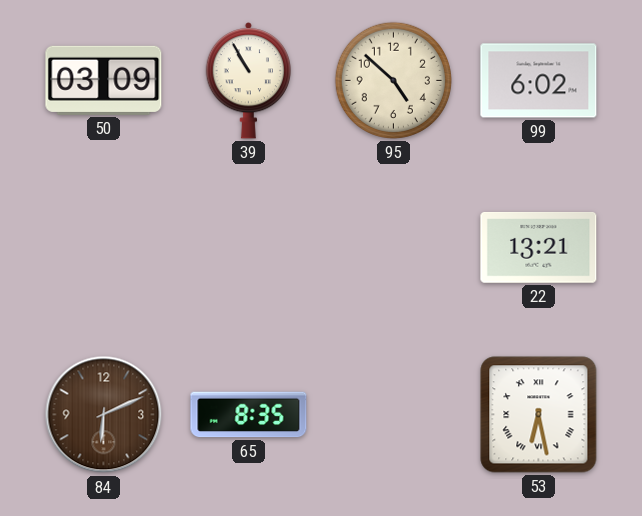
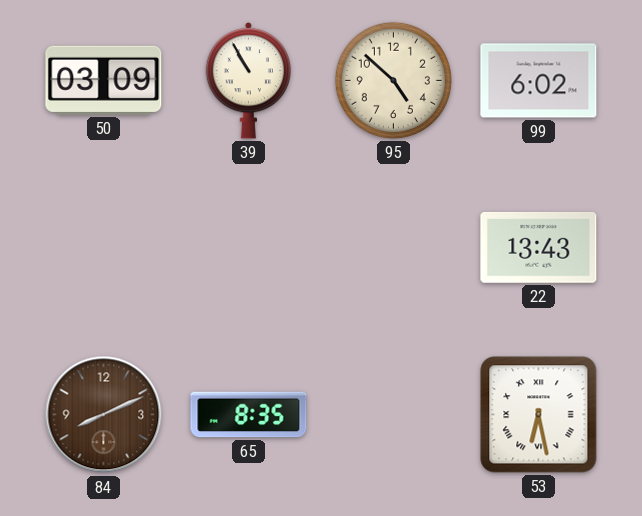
22: 13:21 -> 13:43
84: 6:11 -> 8:11
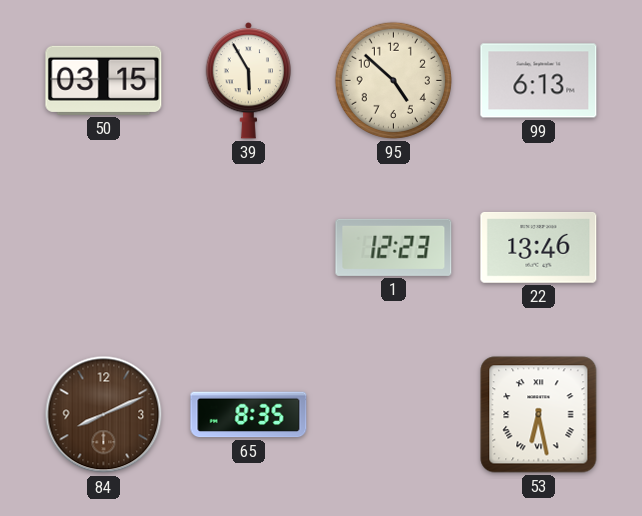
50: 03:09 -> 03:15
39: 10:55 -> 5:55
99: 6:02 -> 6:13
1: none -> 12:23
22: 13:43 -> 13:46
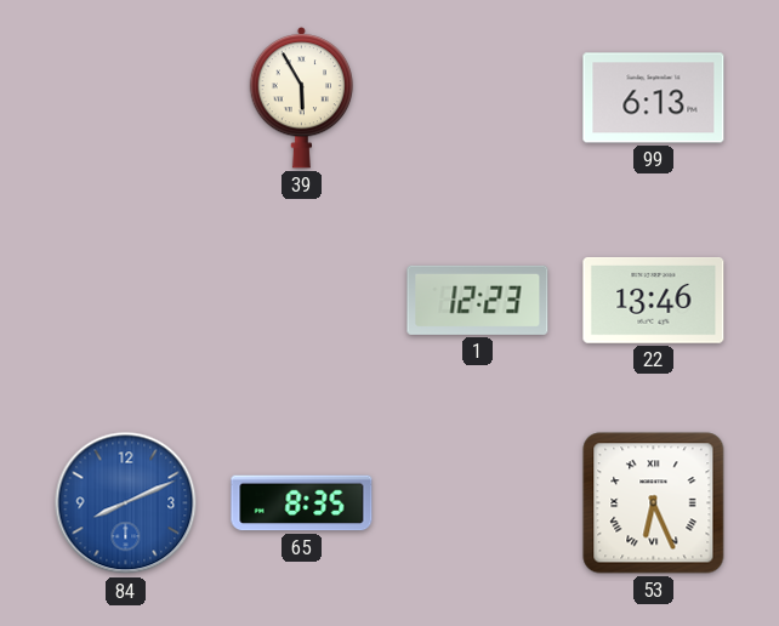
50: 03:15 -> none
95: 4:52 -> none
84 dial: brown -> blue
53: 6:28 -> 6:26
